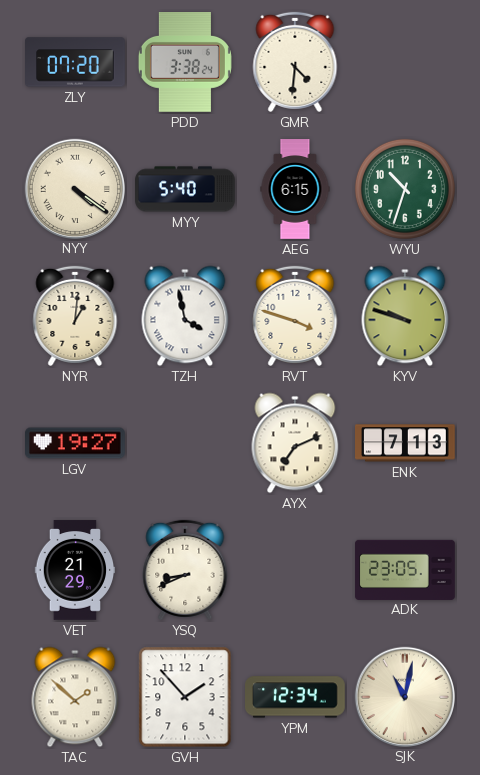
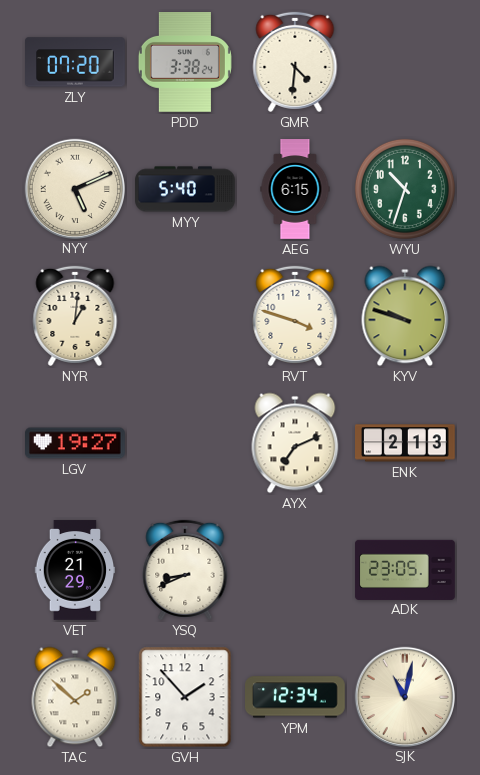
NYY: 4:21 -> 5:11
TZH: 3:58 -> none
ENK: 7:13 -> 2:13
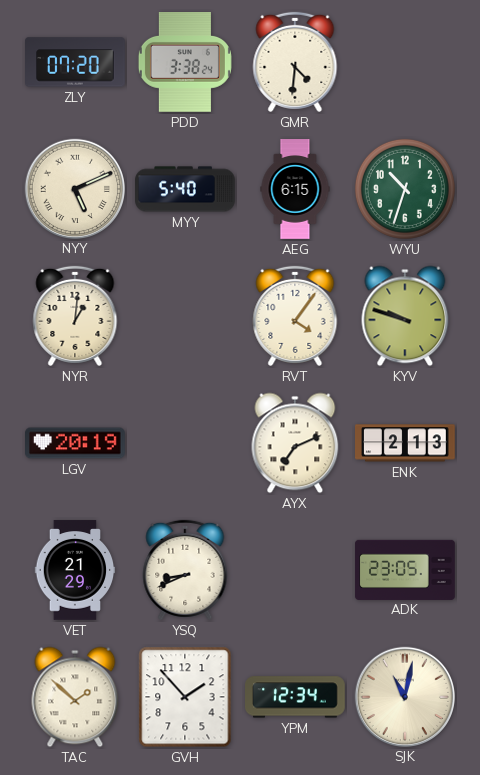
RVT: 3:48 -> 4:06
LGV: 19:27 -> 20:19
